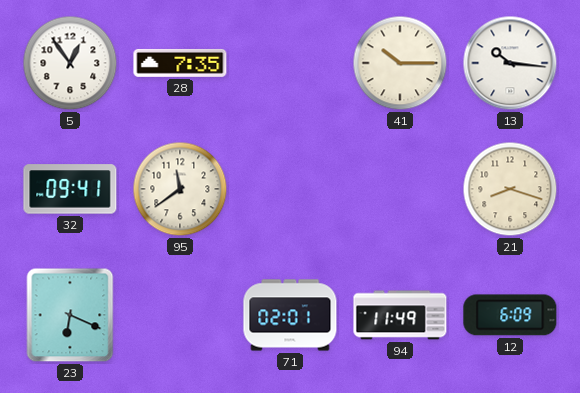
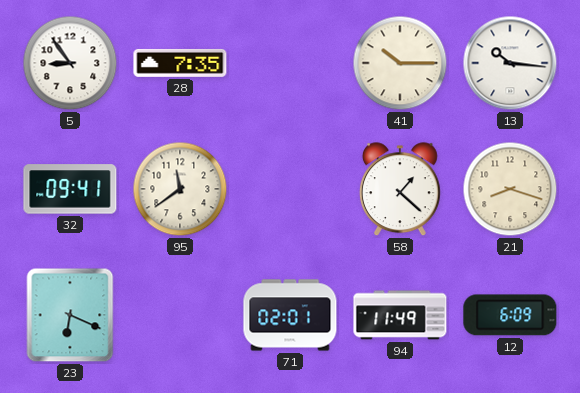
5: 12:54 -> 8:54
58: none -> 1:22
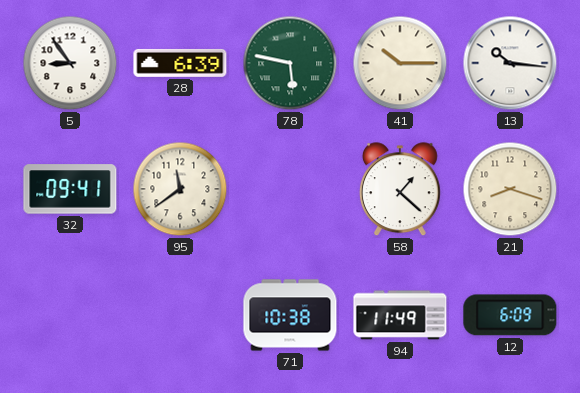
28: 7:35 -> 6:39
78: none -> 5:47
23: 6:19 -> none
71: 02:01 -> 10:38
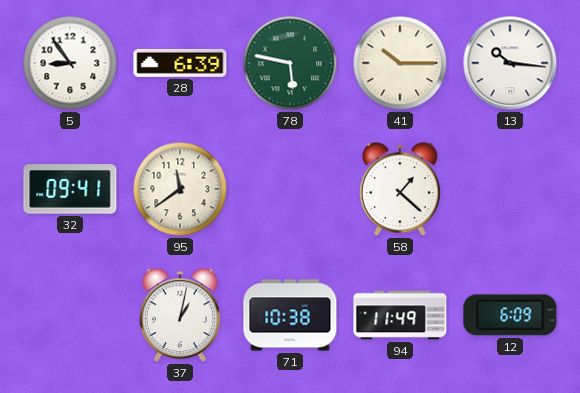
21: 8:18 -> none
37: none -> 1:02
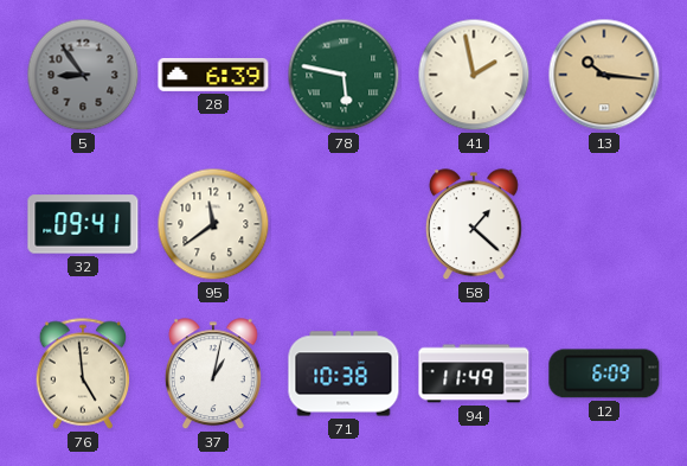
5 dial: white -> grey
41: 10:15 -> 1:58
13 dial: white -> champagne
76: none -> 4:59
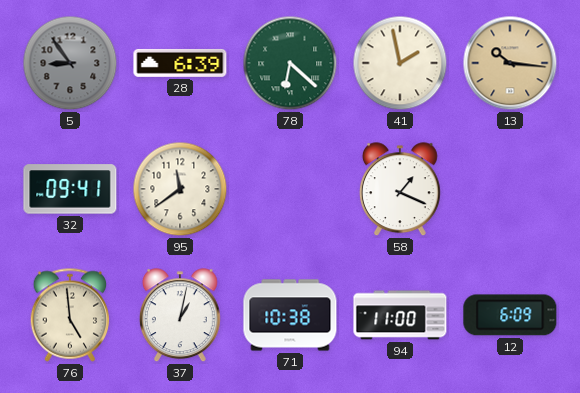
78: 5:47 -> 6:22
58: 1:22 -> 1:19
94: 11:49 -> 11:00
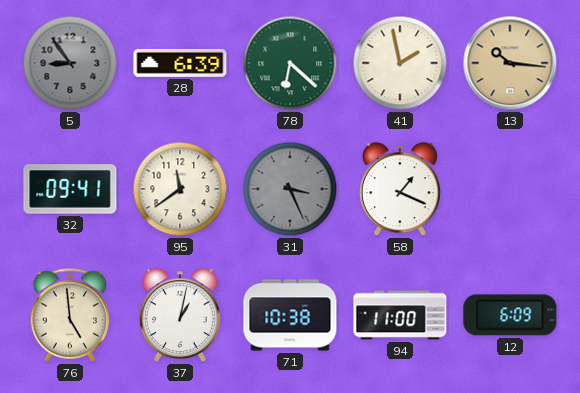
31: none -> 3:26
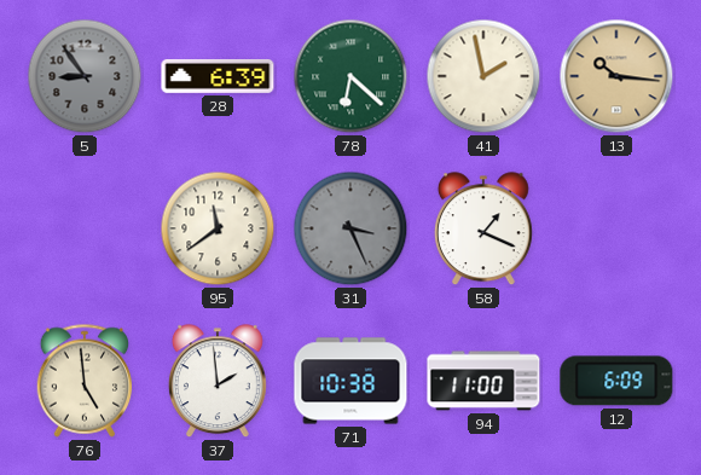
32: 09:41 -> none
37: 1:02 -> 1:59
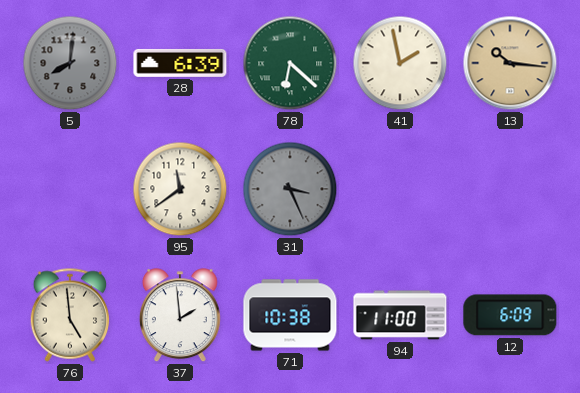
5: 8:54 -> 8:01
58: 1:19 -> none
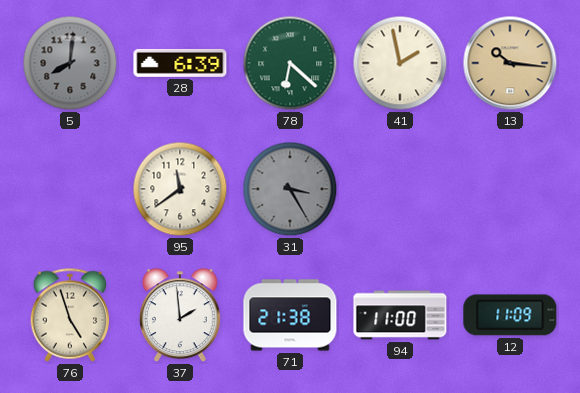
31: 3:26 -> 3:25
76: 4:59 -> 4:57
71: 10:38 -> 21:38
12: 6:09 -> 11:09
